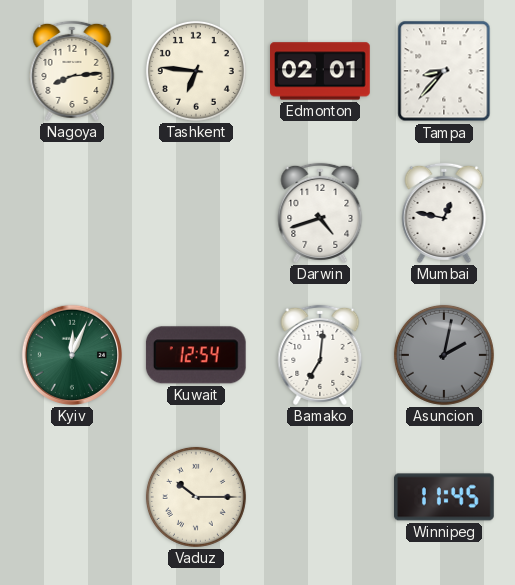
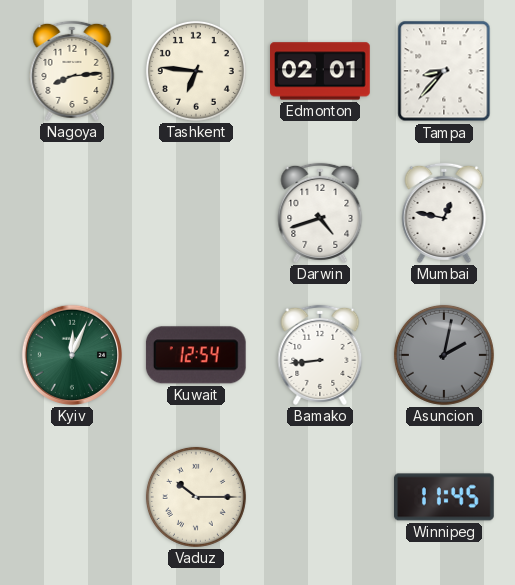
Bamako: 7:01 -> 8:44
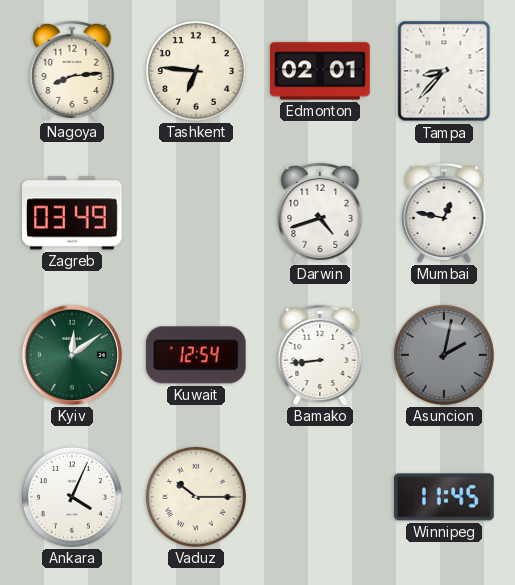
Zagreb: none -> 03:49
Kyiv: 12:04 -> 12:09
Ankara: none -> 4:04
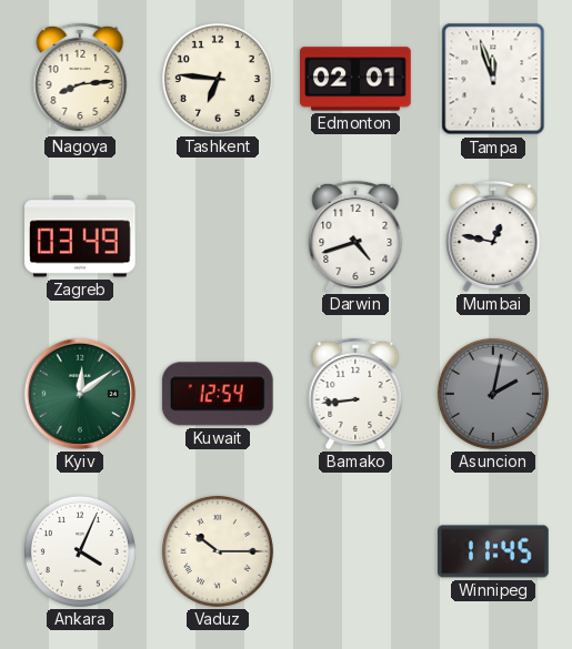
Tampa: 8:37 -> 11:57
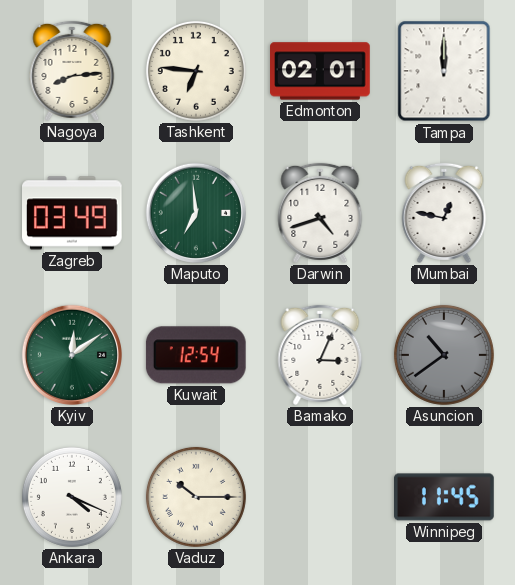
Tampa: 11:57 -> 12:00
Maputo: none -> 6:59
Bamako: 8:44 -> 3:04
Asuncion: 2:02 -> 10:39
Ankara: 4:04 -> 4:19
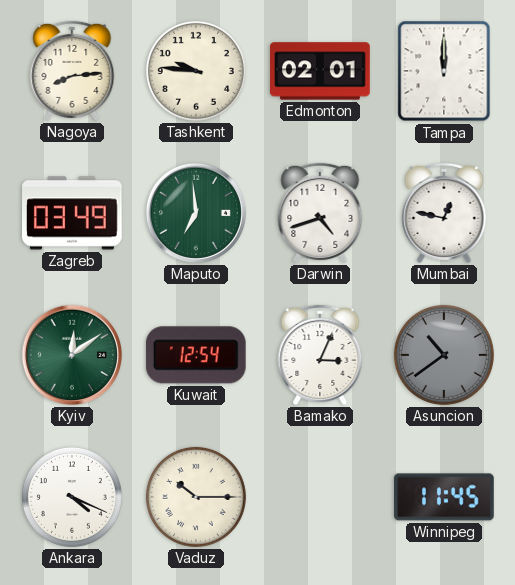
Tashkent: 6:46 -> 9:46
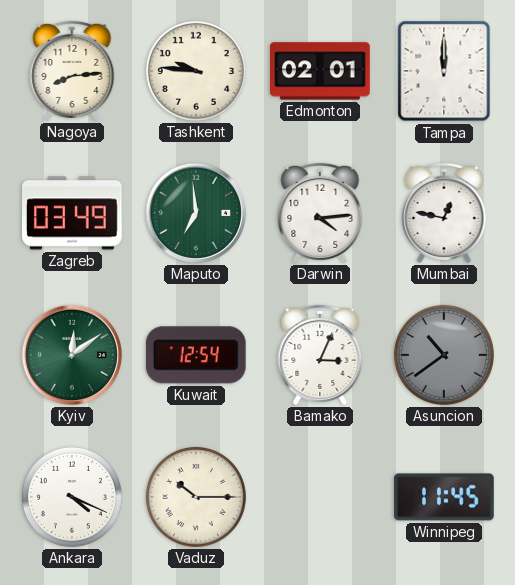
Darwin: 4:42 -> 4:14
